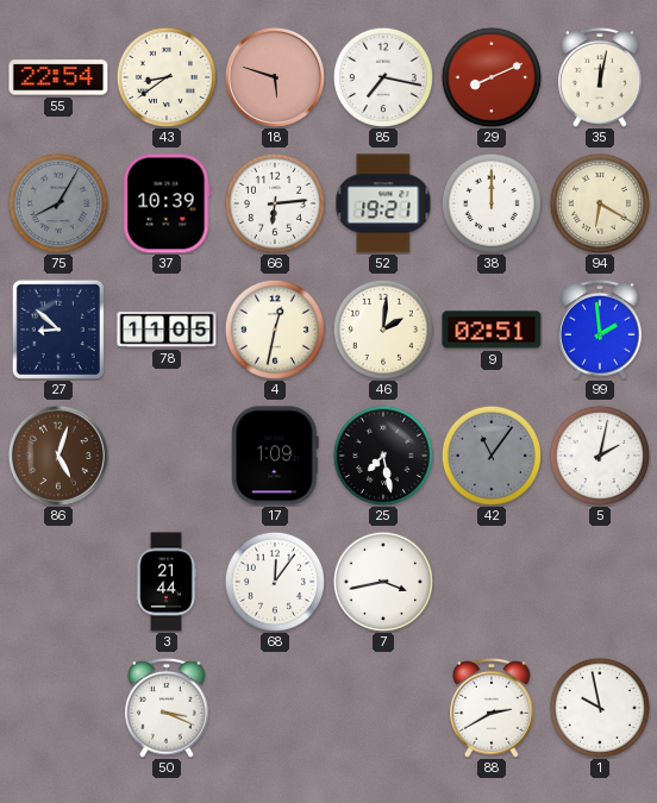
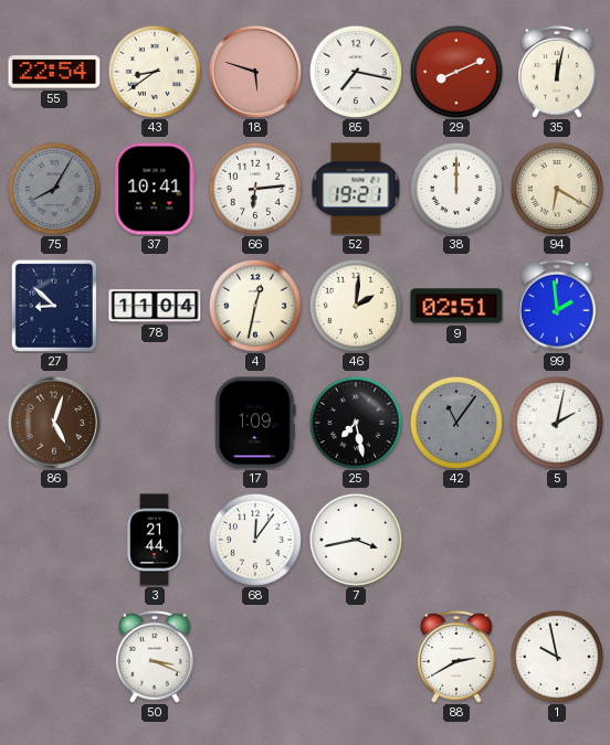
37: 10:39 -> 10:41
78: 11:05 -> 11:04
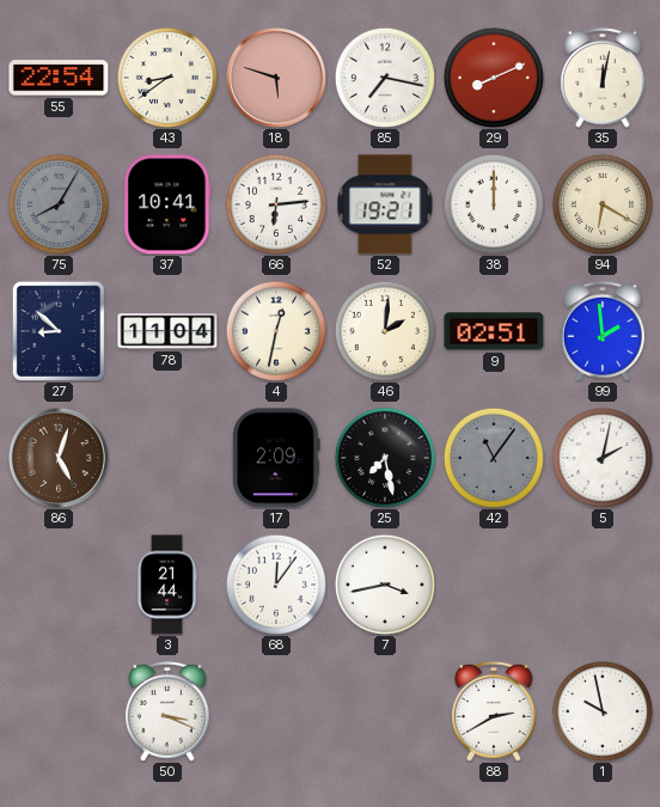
17: 1:09 -> 2:09
